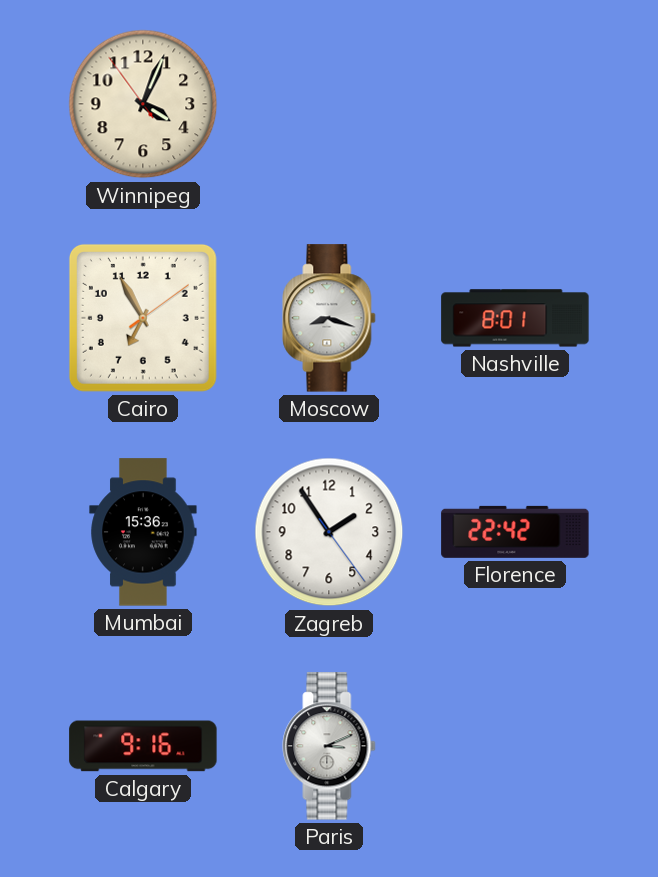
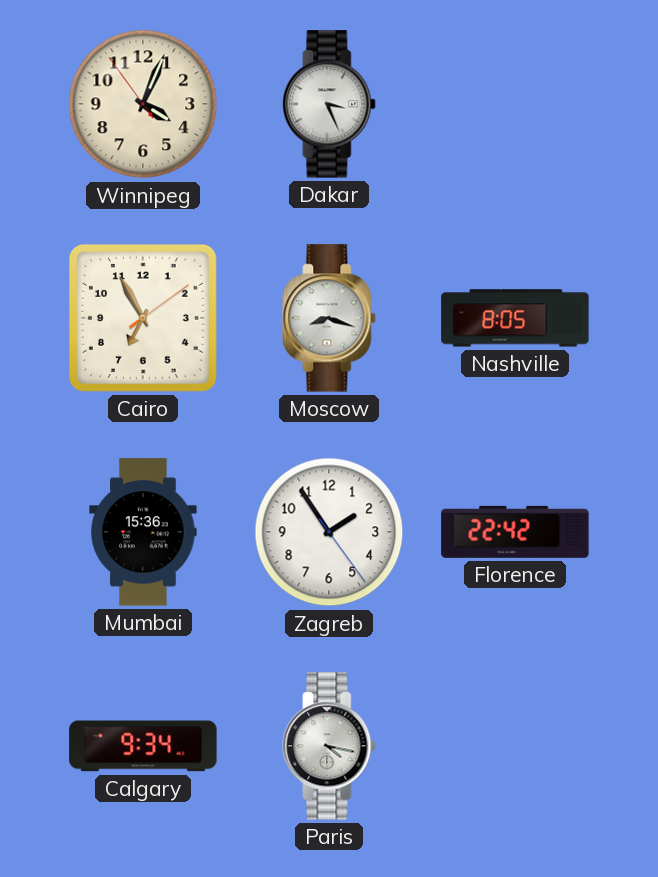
Dakar: none -> 3:26
Nashville: 8:01 -> 8:05
Calgary: 9:16 -> 9:34
Paris: 3:11 -> 4:17
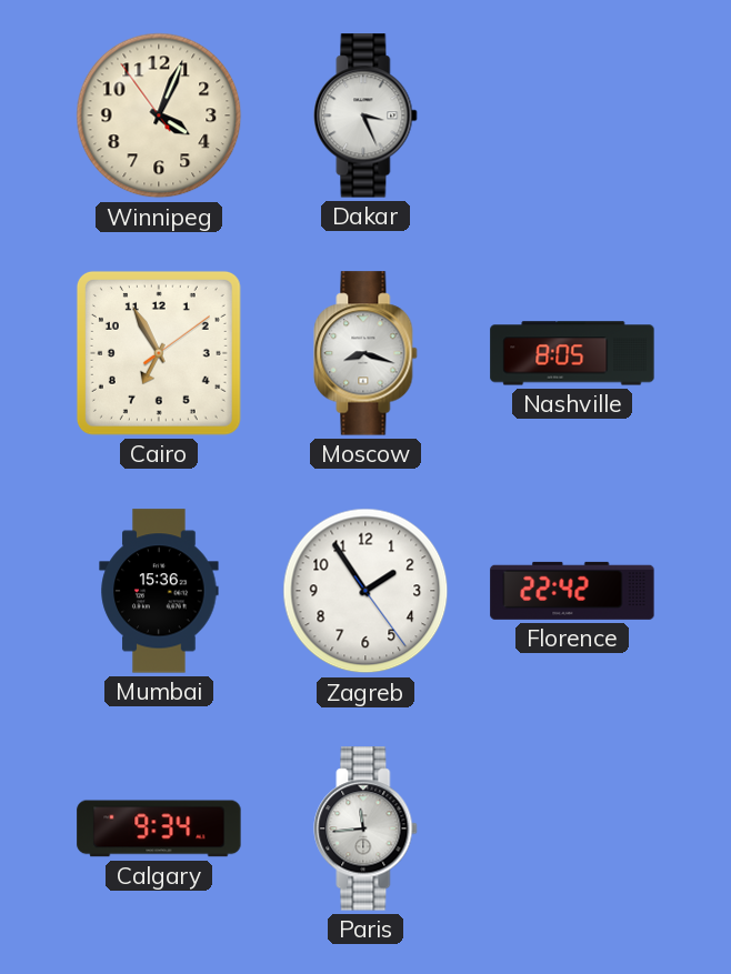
Paris: 4:17 -> 11:44
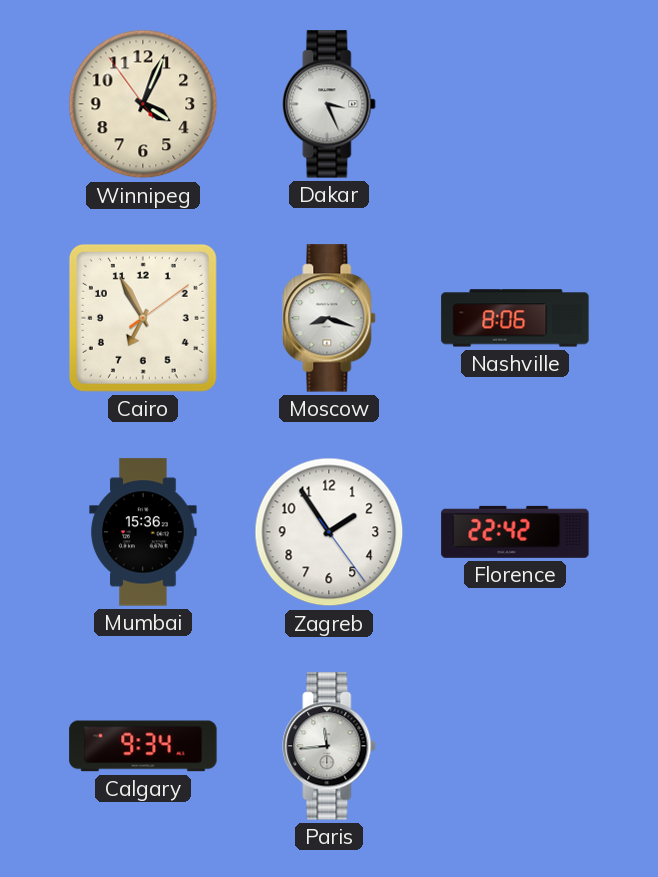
Nashville: 8:05 -> 8:06
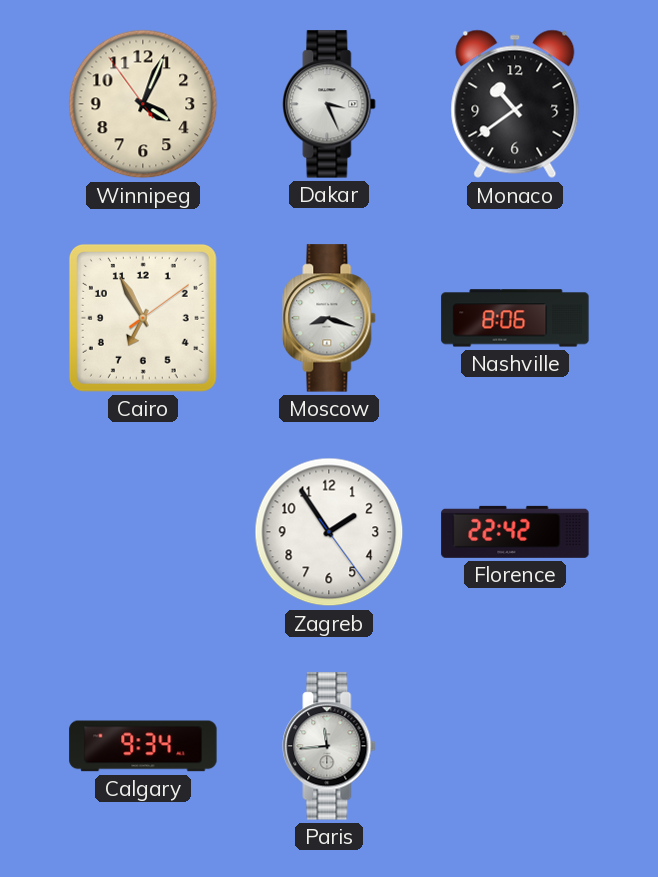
Monaco: none -> 10:39
Mumbai: 15:36 -> none
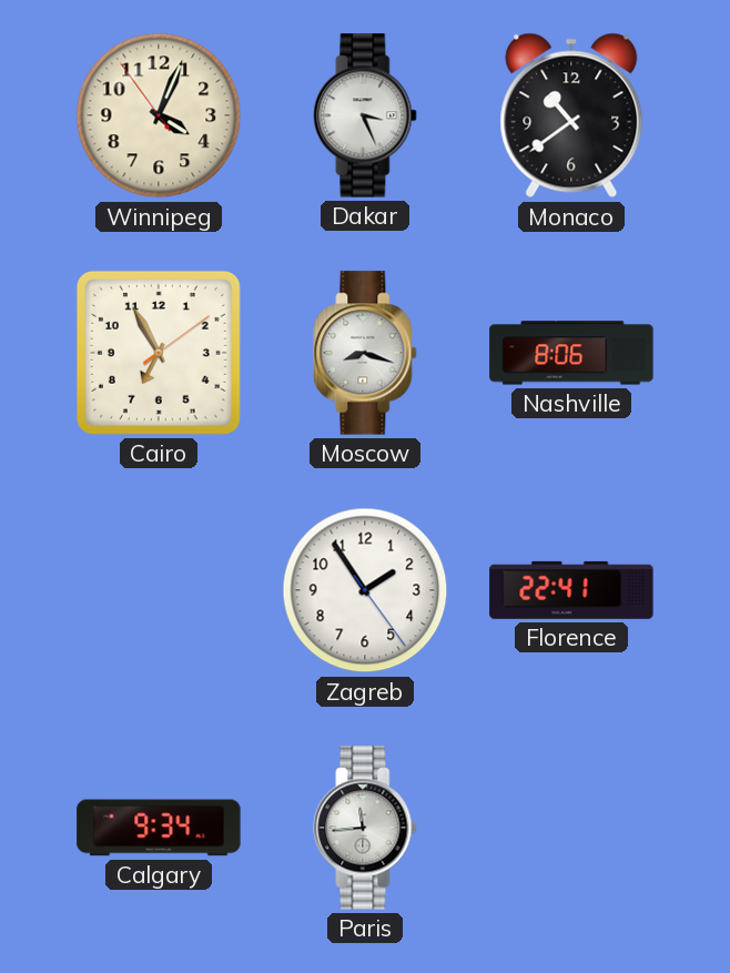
Florence: 22:42 -> 22:41
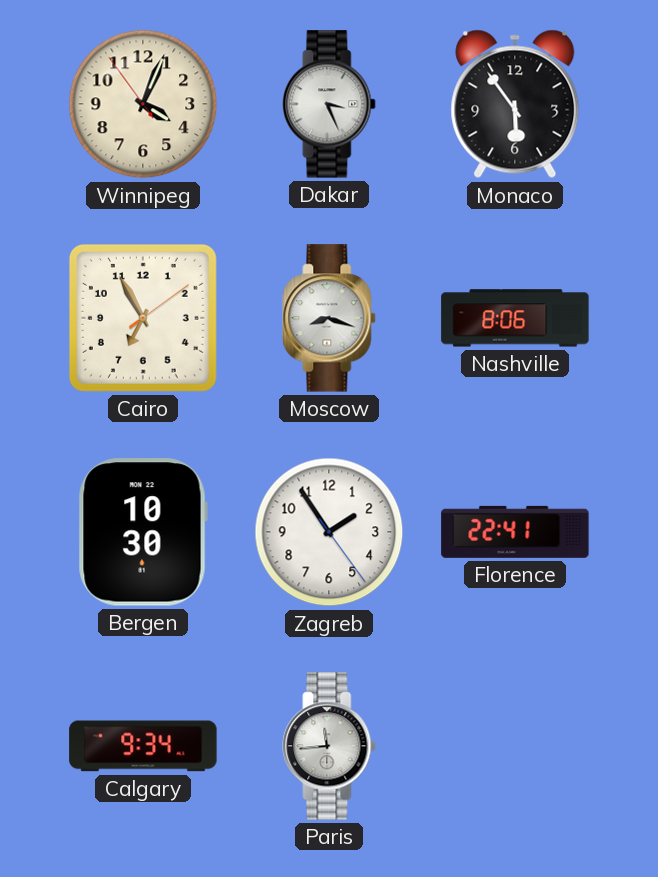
Monaco: 10:39 -> 5:54
Bergen: none -> 10:30
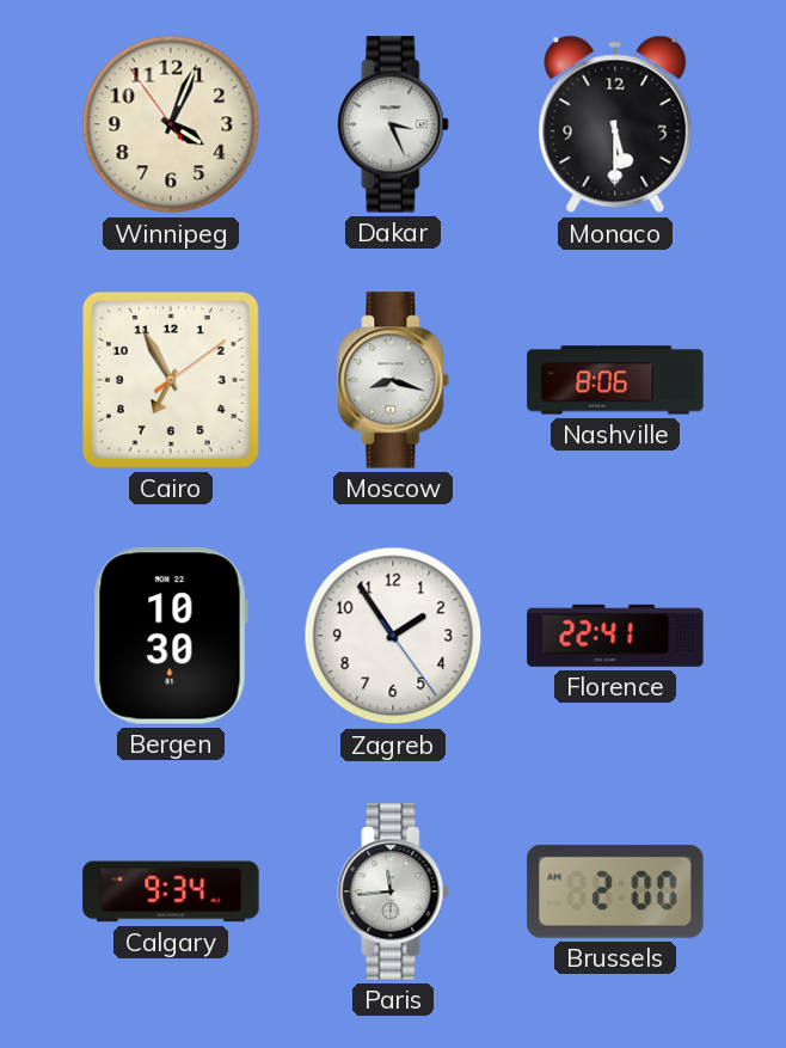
Monaco: 5:54 -> 5:30
Brussels: none -> 2:00
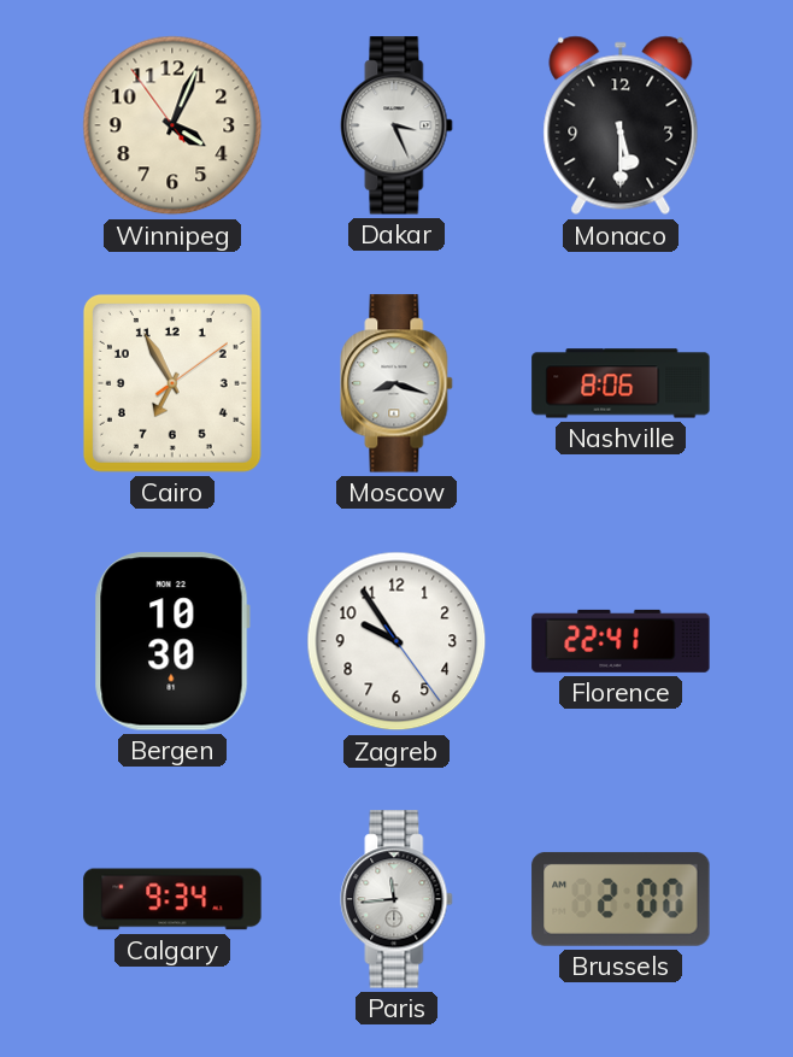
Zagreb: 1:54 -> 9:54
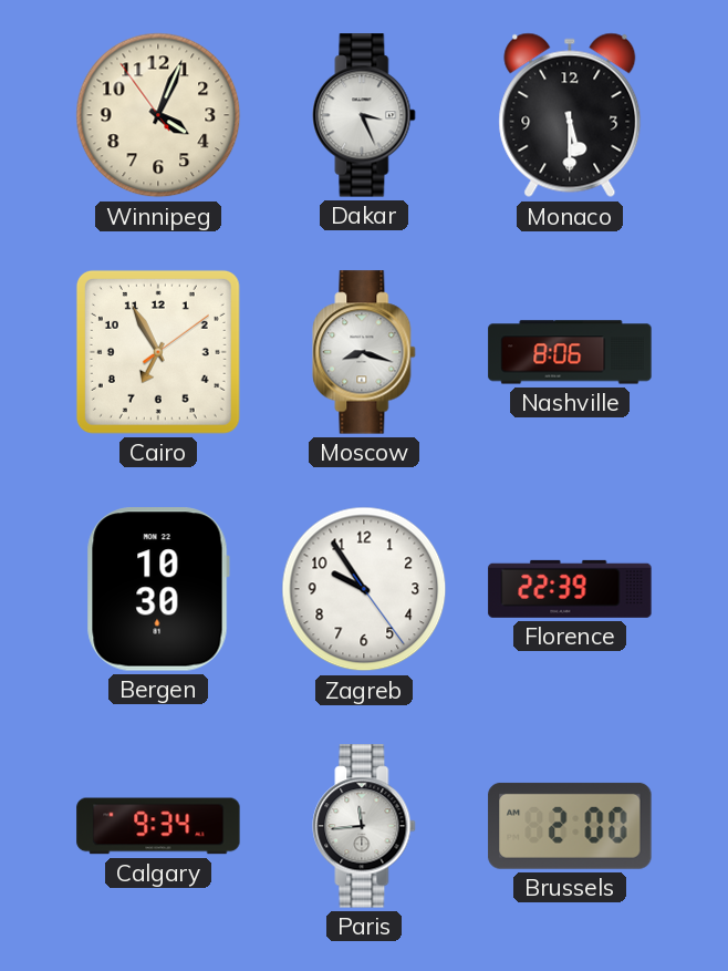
Florence: 22:41 -> 22:39
